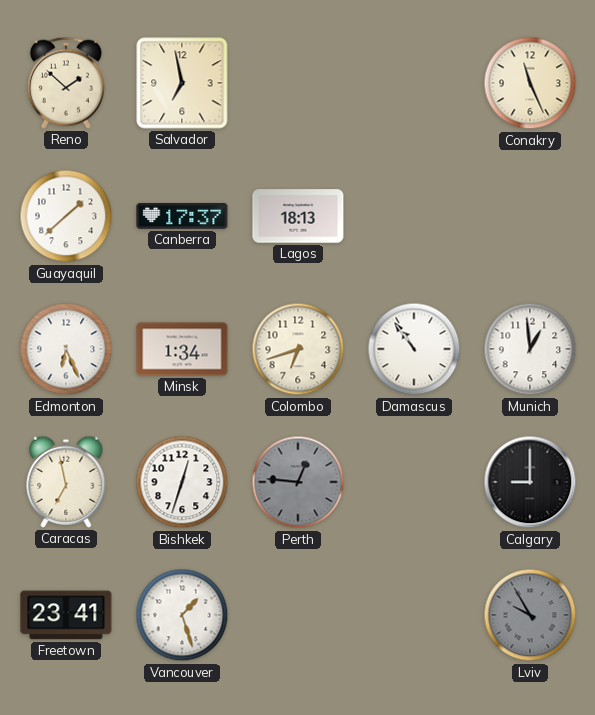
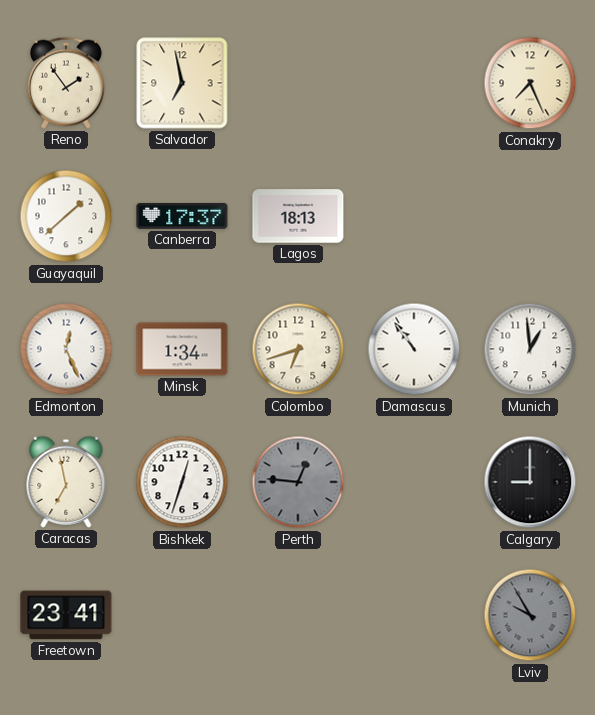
Reno: 1:52 -> 1:54
Conakry: 11:26 -> 7:26
Edmonton: 6:26 -> 12:26
Vancouver: 1:27 -> none
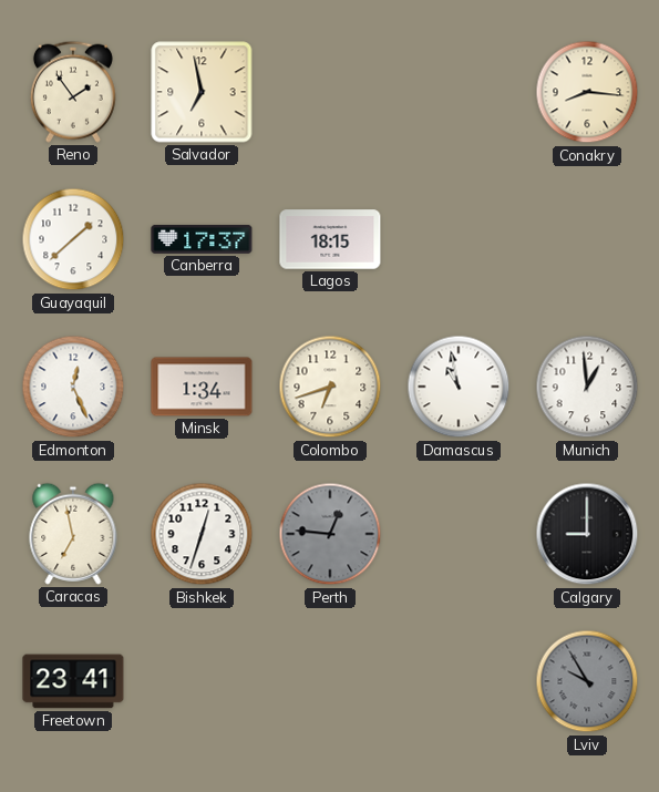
Conakry: 7:26 -> 8:16
Lagos: 18:13 -> 18:15
Damascus: 10:54 -> 10:58
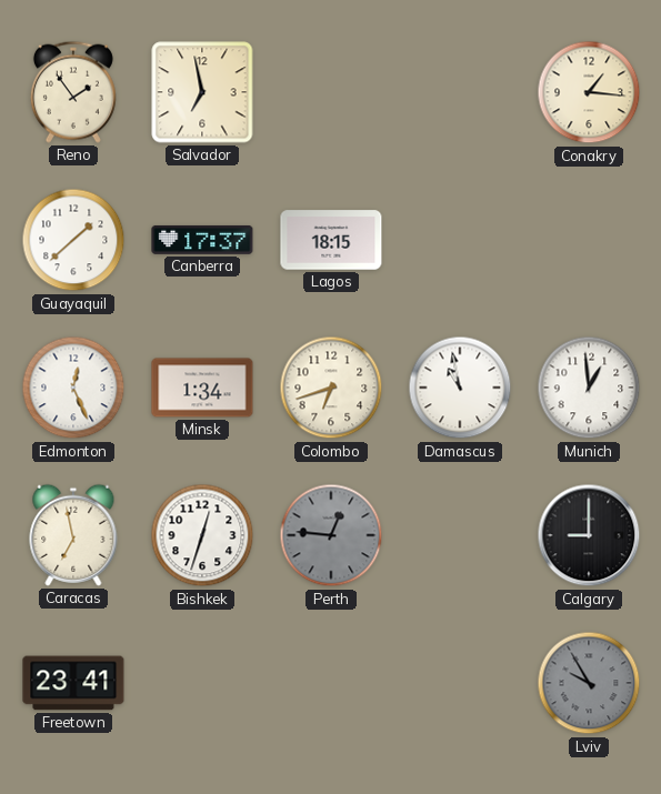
Conakry: 8:16 -> 1:16
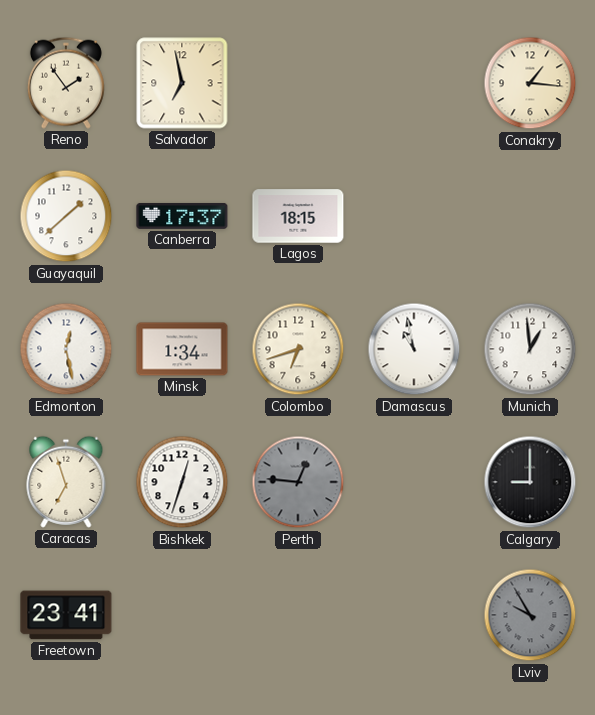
Edmonton: 12:26 -> 12:28
Caracas: 6:58 -> 6:57
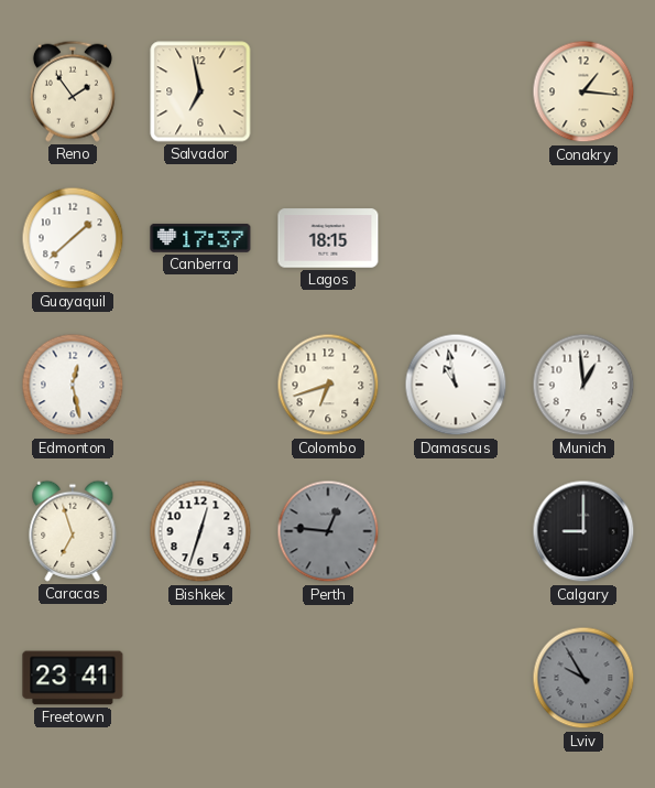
Minsk: 1:34 -> none
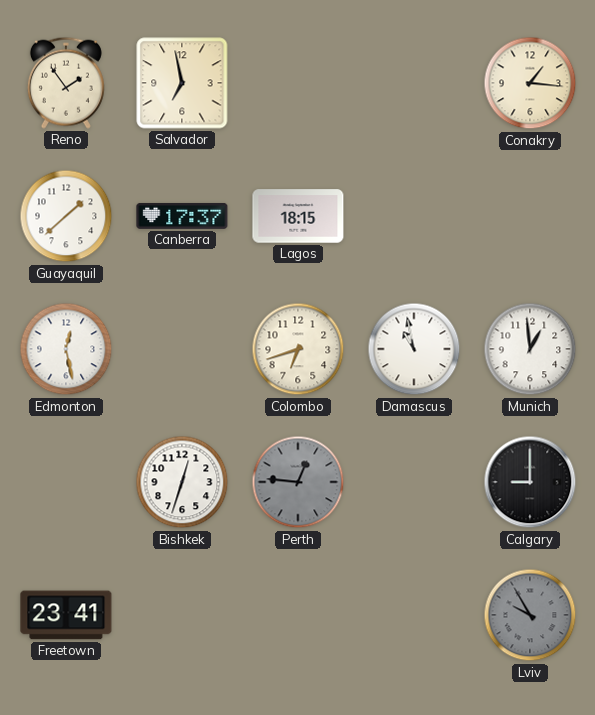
Caracas: 6:57 -> none
